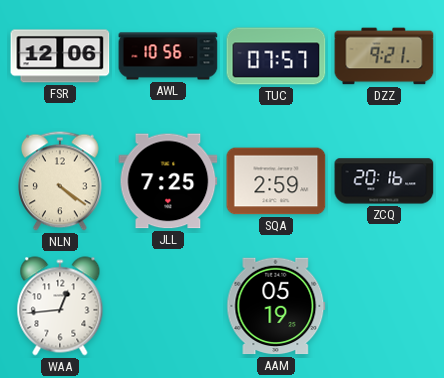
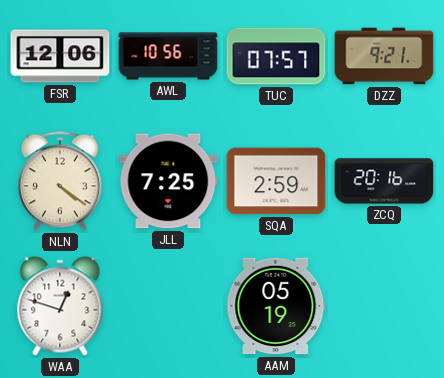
WAA: 12:44 -> 12:48
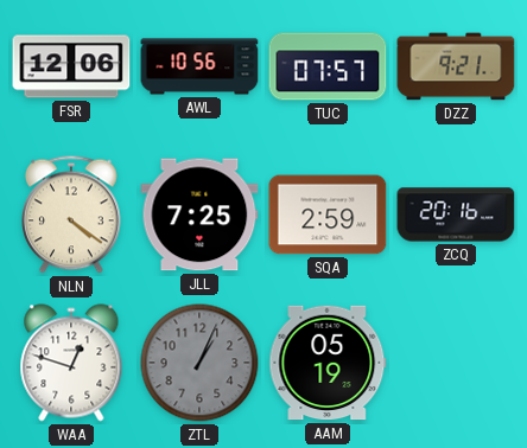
ZTL: none -> 1:04
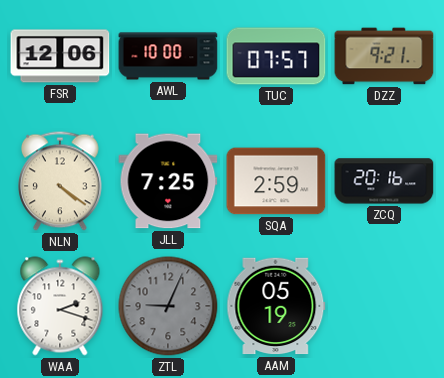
AWL: 10:56 -> 10:00
WAA: 12:48 -> 2:18
ZTL: 1:04 -> 9:04
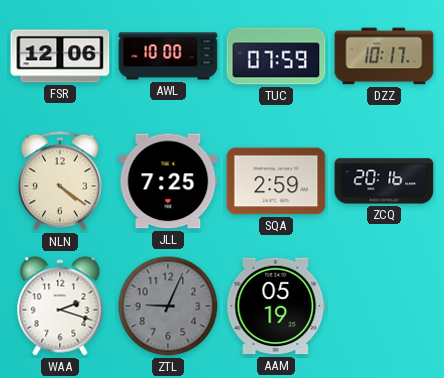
TUC: 07:57 -> 07:59
DZZ: 9:21 -> 10:17
